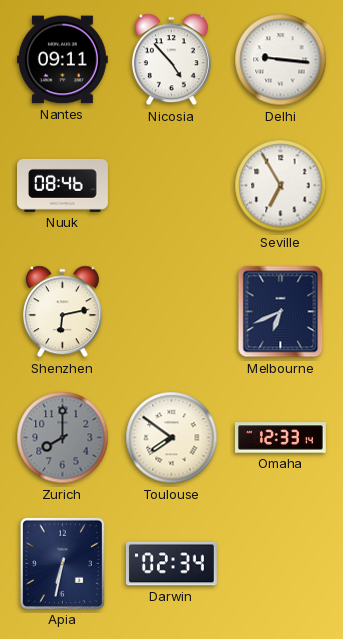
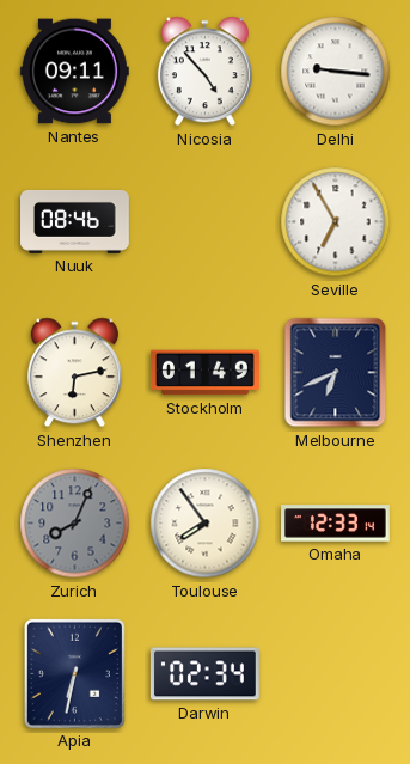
Stockholm: none -> 01:49
Zurich: 8:00 -> 8:04
Toulouse: 7:51 -> 7:54
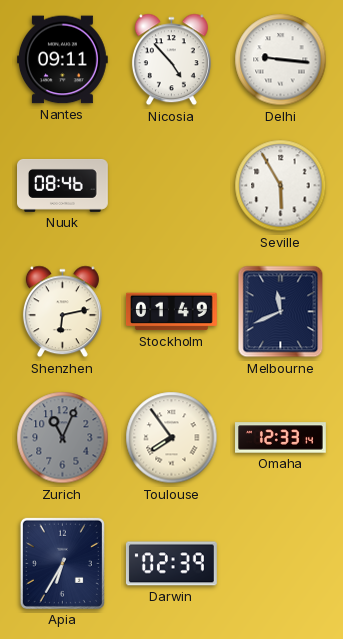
Seville: 6:55 -> 5:55
Melbourne: 6:41 -> 11:41
Zurich: 8:04 -> 11:04
Apia: 6:32 -> 6:35
Darwin: 02:34 -> 02:39
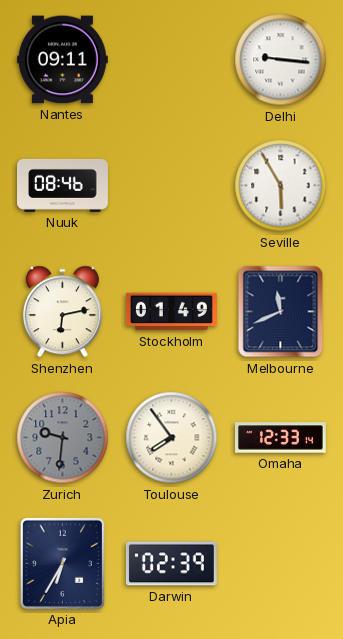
Nicosia: 4:53 -> none
Zurich: 11:04 -> 9:31
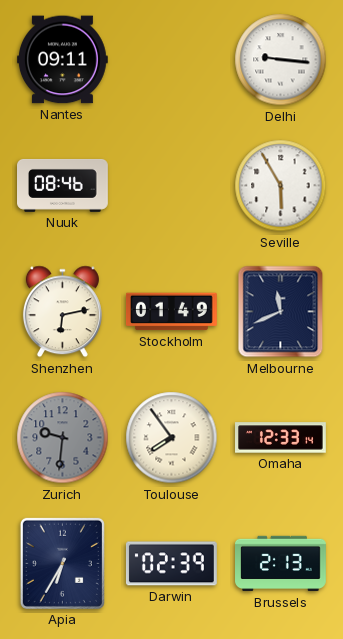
Brussels: none -> 2:13
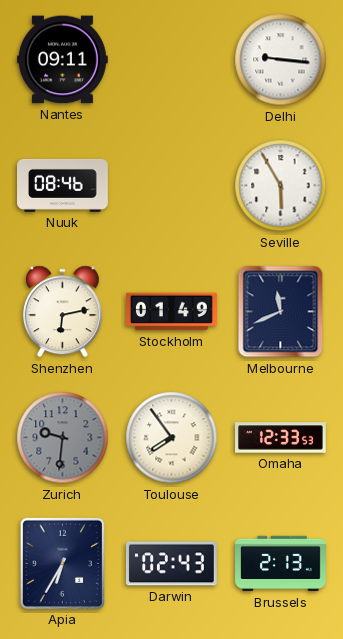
Omaha: 12:33:14 -> 12:33:53
Darwin: 02:39 -> 02:43
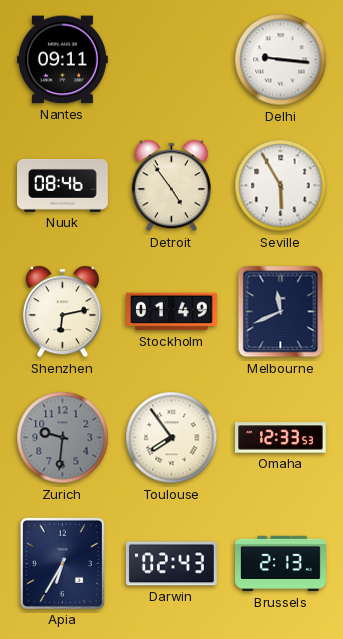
Detroit: none -> 4:54
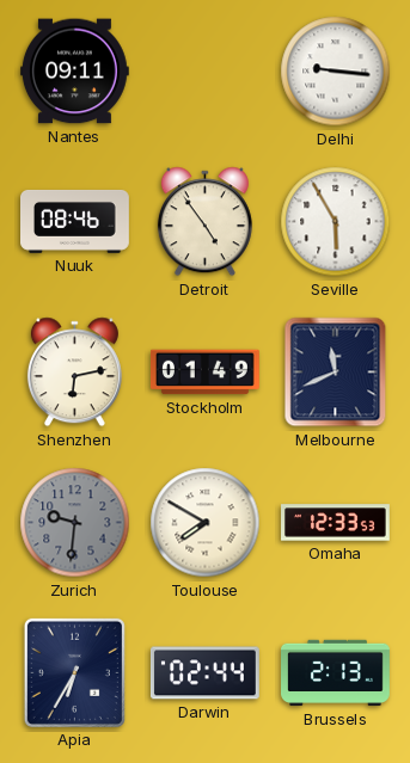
Toulouse: 7:54 -> 7:50
Darwin: 02:43 -> 02:44
